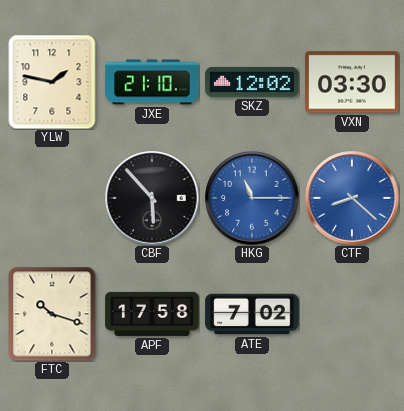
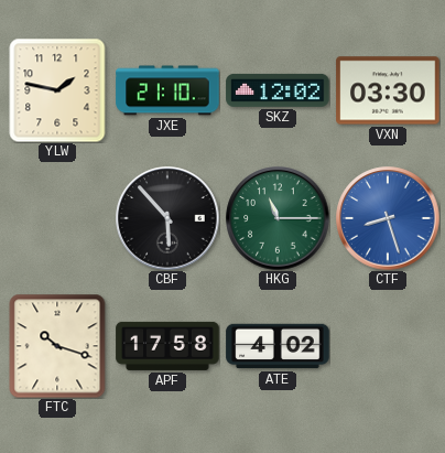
HKG dial: blue -> green
CTF: 8:22 -> 8:27
ATE: 7:02 -> 4:02
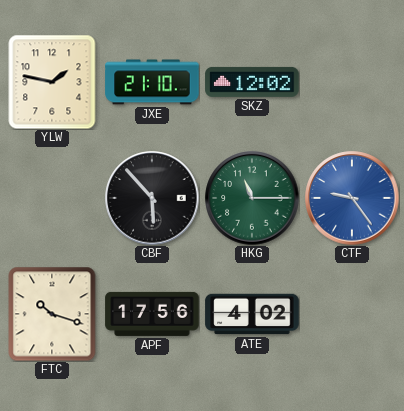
VXN: 03:30 -> none
CTF: 8:27 -> 9:24
APF: 17:58 -> 17:56
